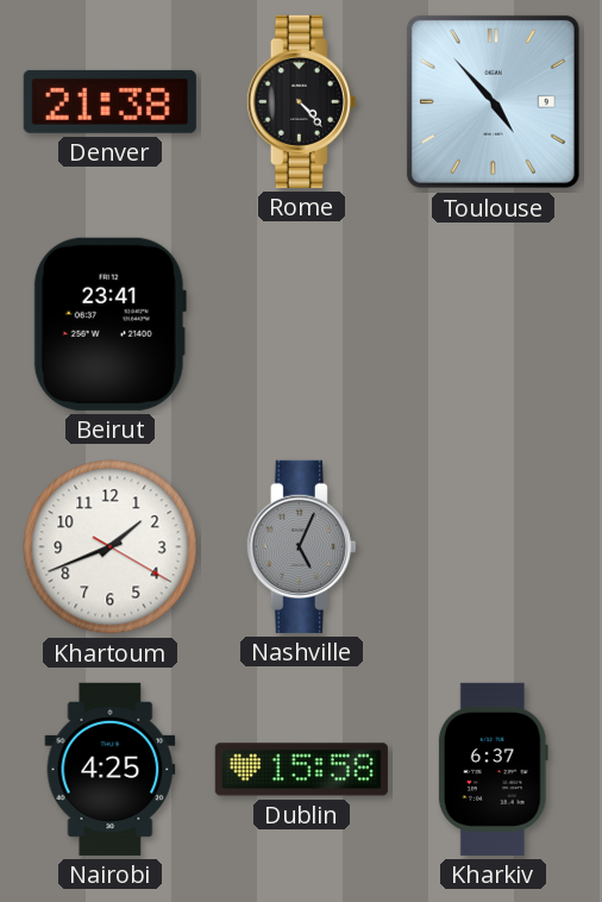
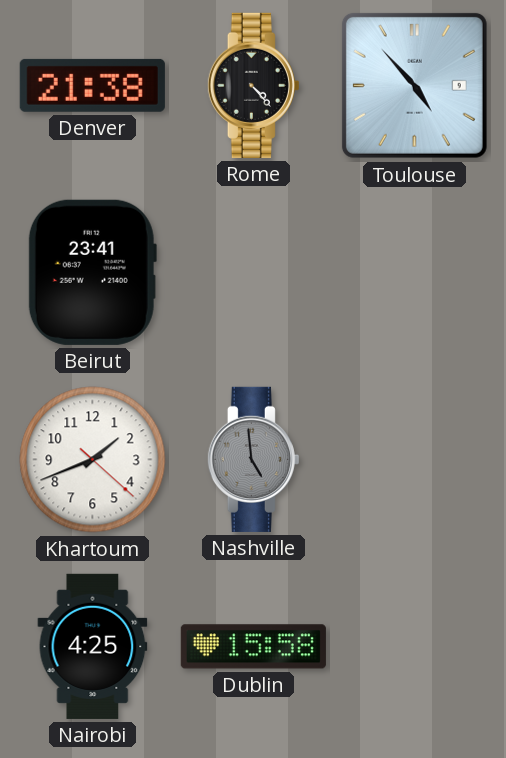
Khartoum: 1:41:20 -> 1:41:22
Nashville: 5:04 -> 4:59
Kharkiv: 6:37 -> none
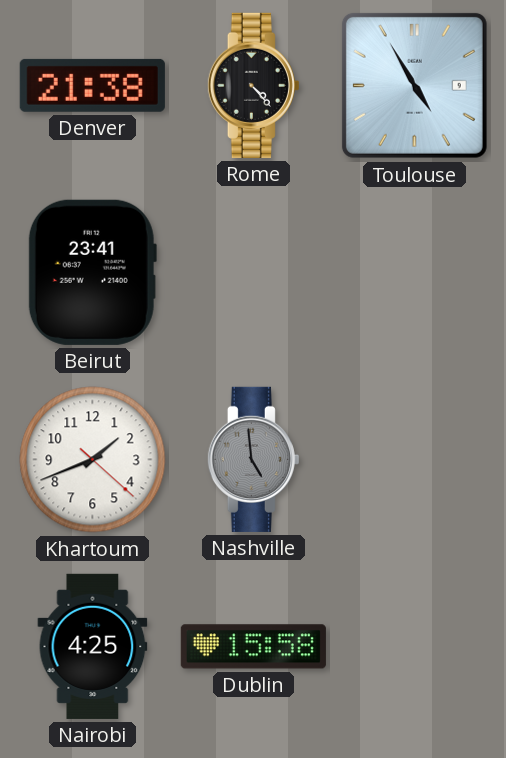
Toulouse: 4:53 -> 4:55
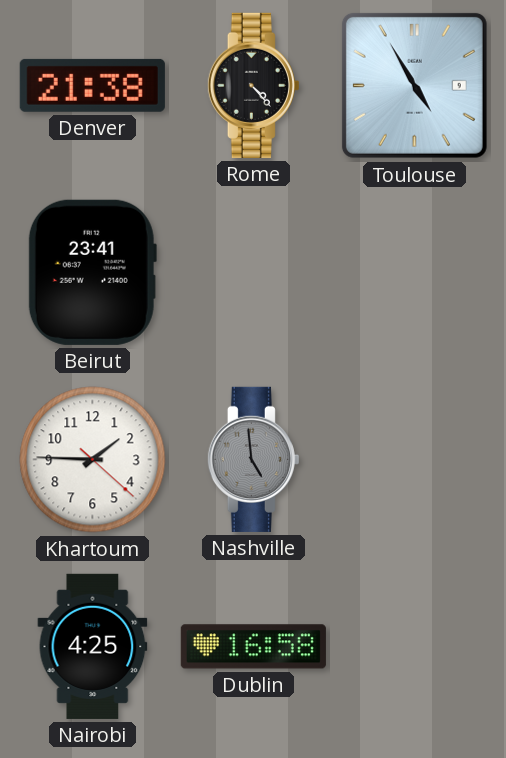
Khartoum: 1:41 -> 1:45
Dublin: 15:58 -> 16:58
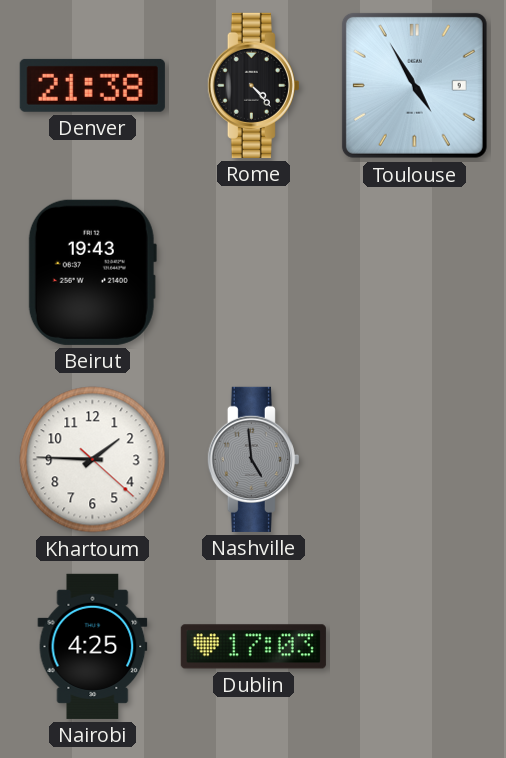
Beirut: 23:41 -> 19:43
Dublin: 16:58 -> 17:03
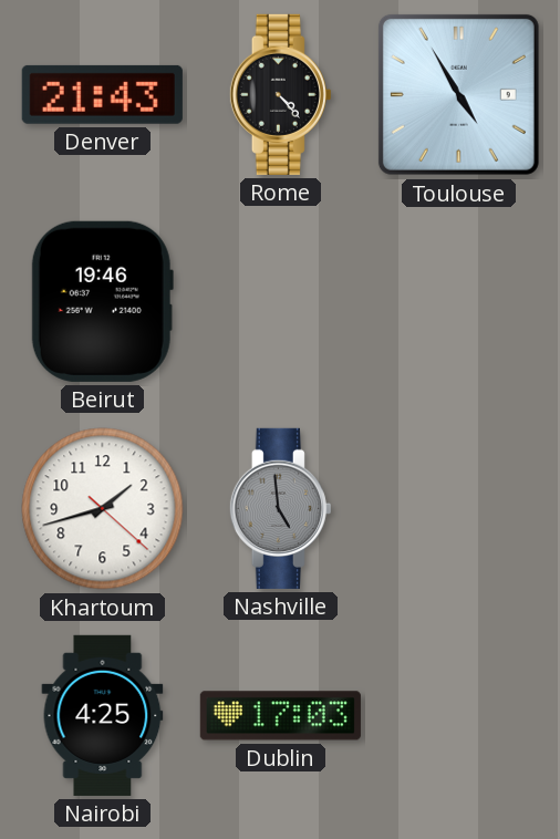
Denver: 21:38 -> 21:43
Beirut: 19:43 -> 19:46
Khartoum: 1:45 -> 1:42
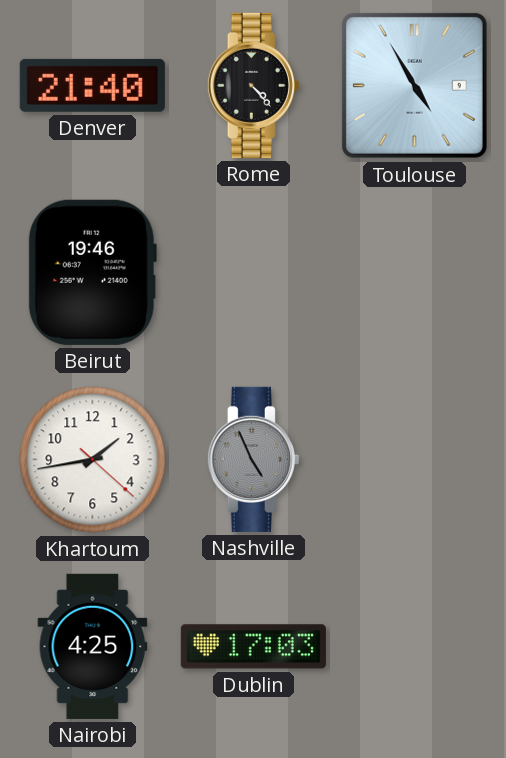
Denver: 21:43 -> 21:40
Khartoum: 1:42 -> 1:43
Nashville: 4:59 -> 4:56
